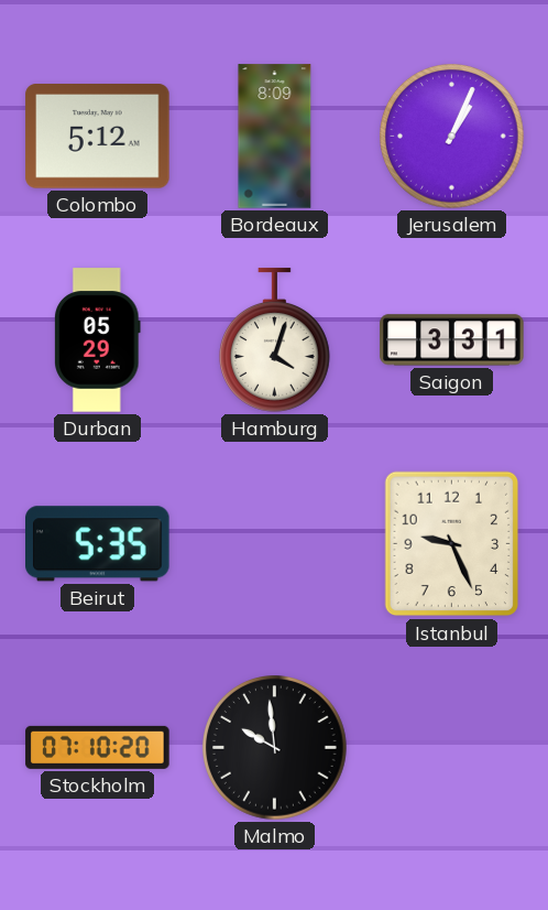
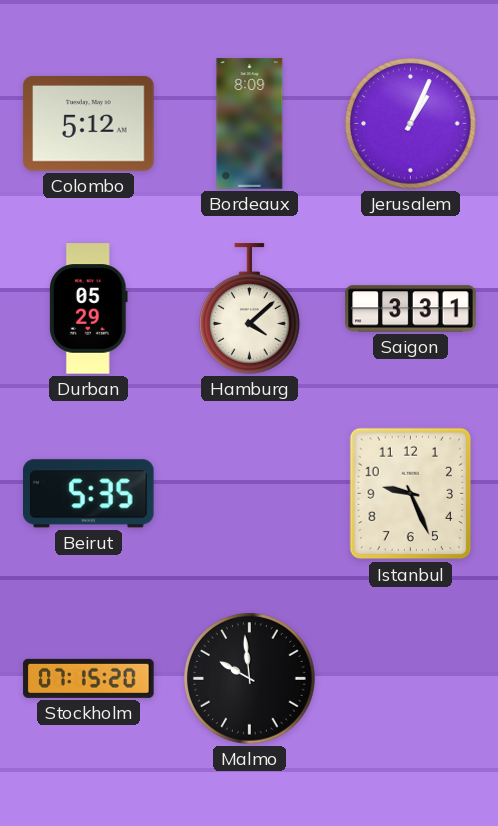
Hamburg: 4:03 -> 4:08
Stockholm: 07:10 -> 07:15
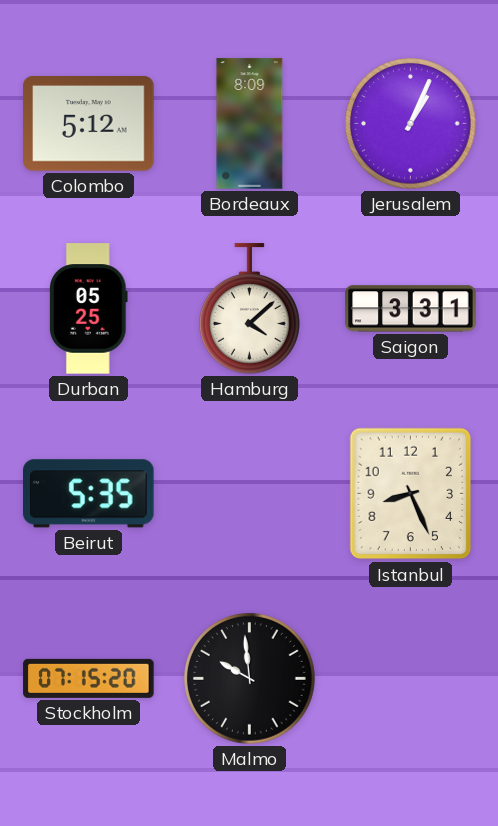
Durban: 05:29 -> 05:25
Istanbul: 9:26 -> 8:26
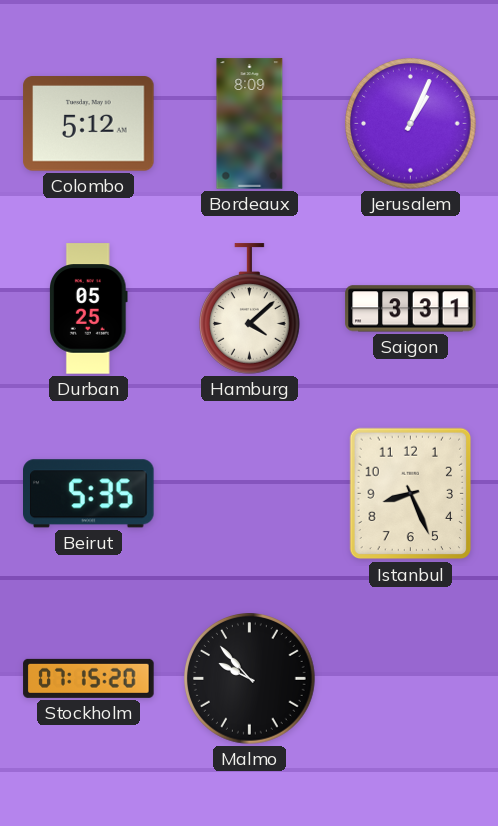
Malmo: 9:59 -> 9:53
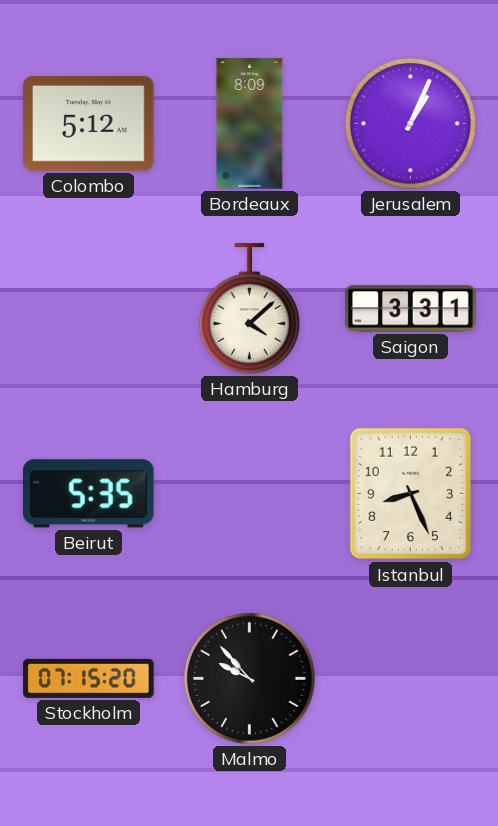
Durban: 05:25 -> none
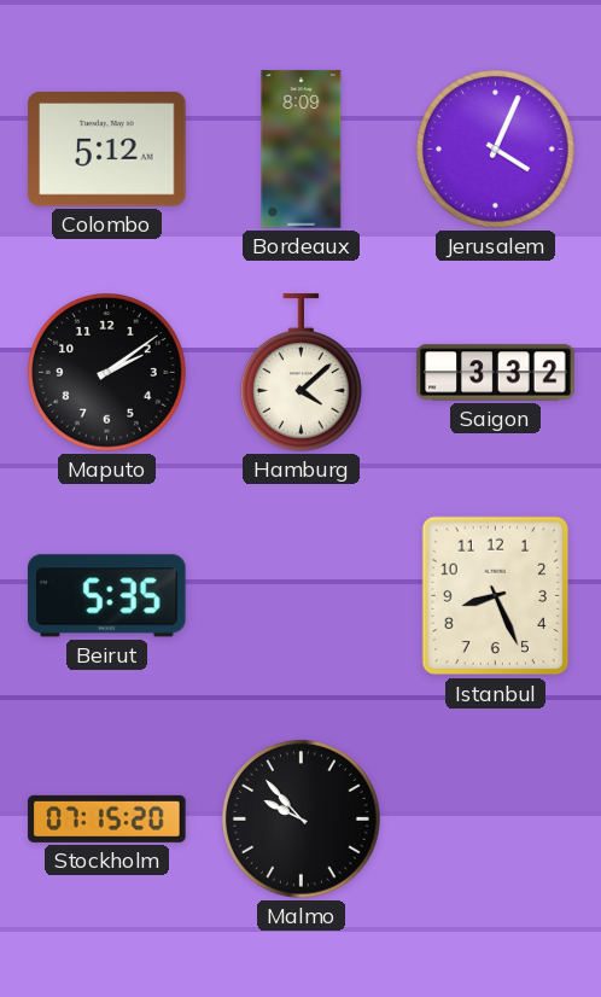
Jerusalem: 1:04 -> 4:04
Maputo: none -> 2:09
Saigon: 3:31 -> 3:32
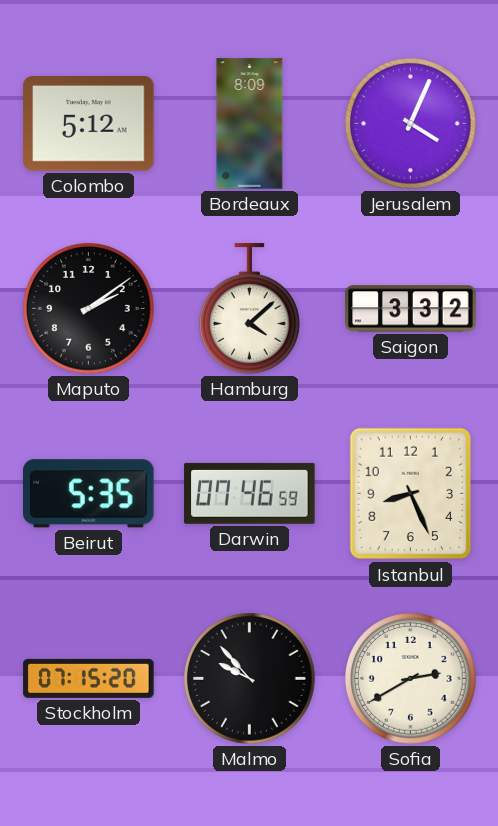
Darwin: none -> 07:46
Sofia: none -> 2:40
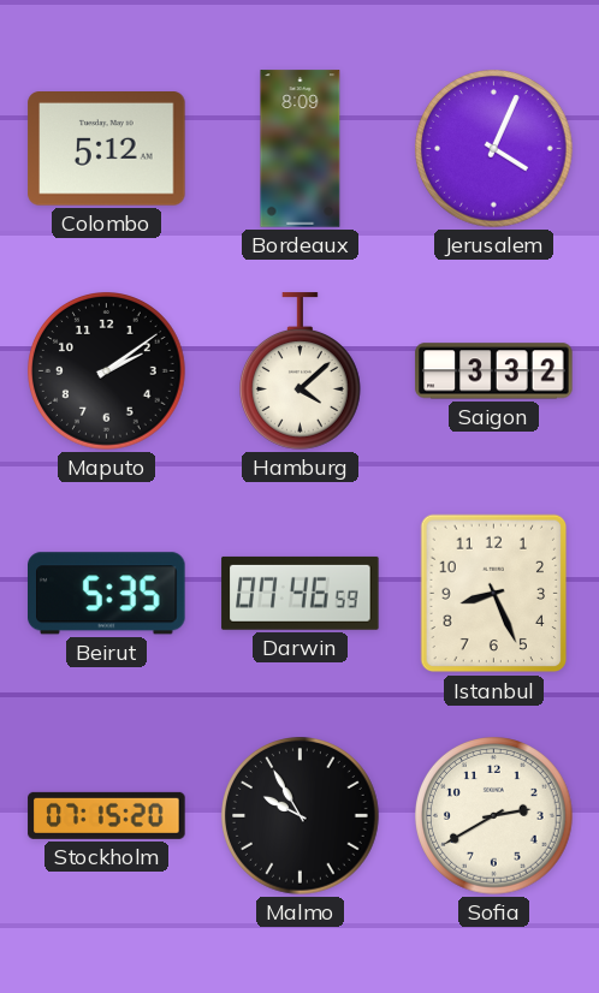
Malmo: 9:53 -> 9:55
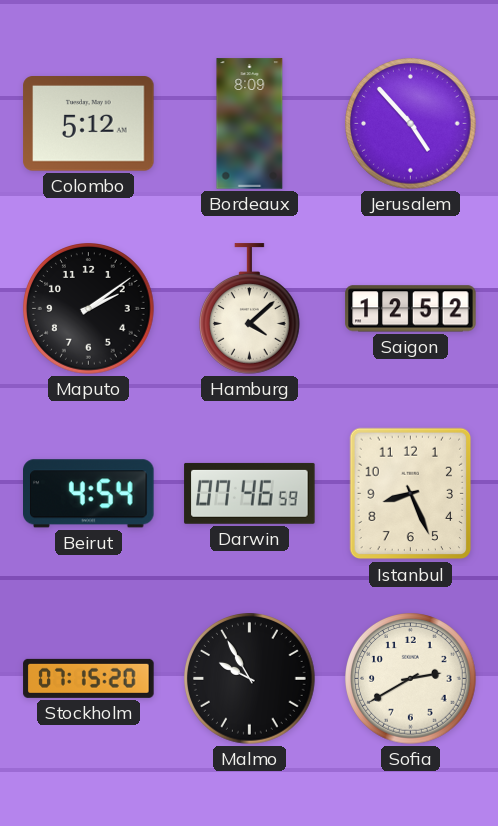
Jerusalem: 4:04 -> 4:53
Saigon: 3:32 -> 12:52
Beirut: 5:35 -> 4:54
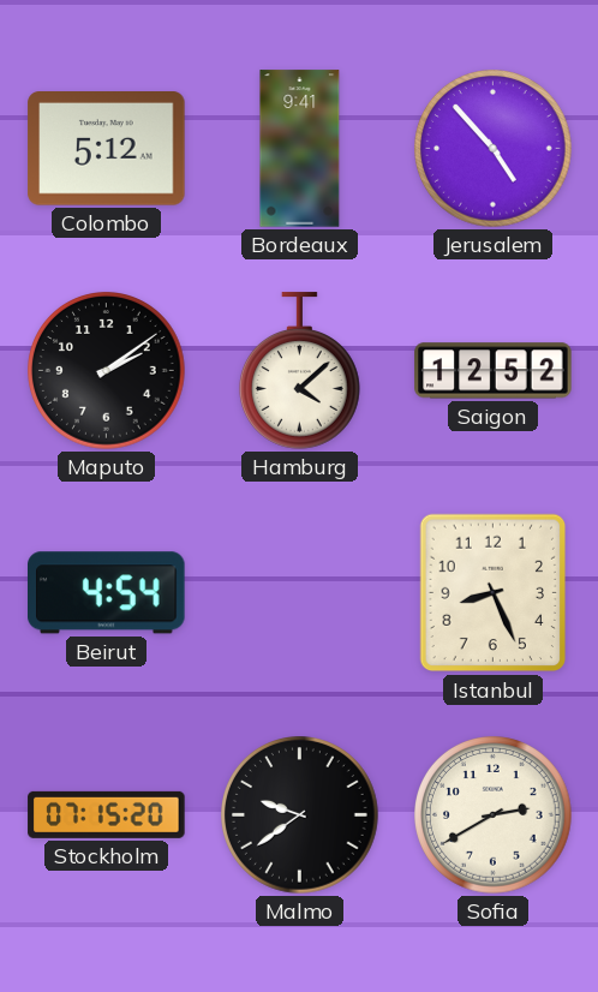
Bordeaux: 8:09 -> 9:41
Darwin: 07:46 -> none
Malmo: 9:55 -> 9:39
